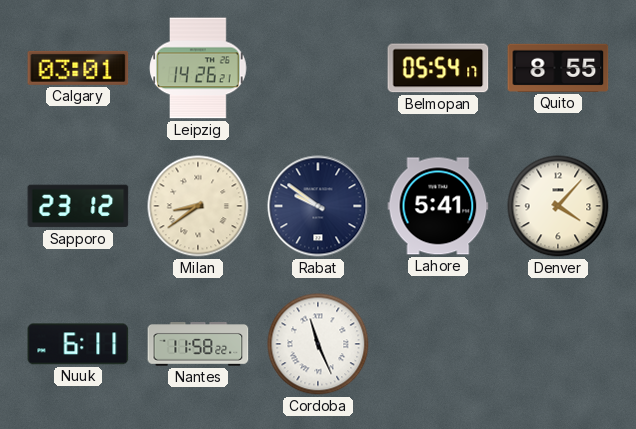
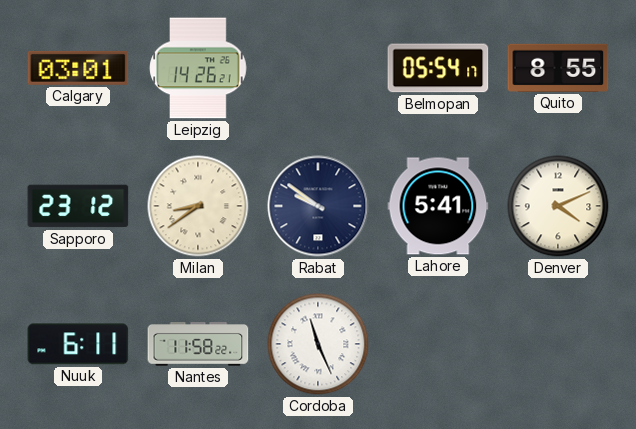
Denver: 4:07 -> 4:11
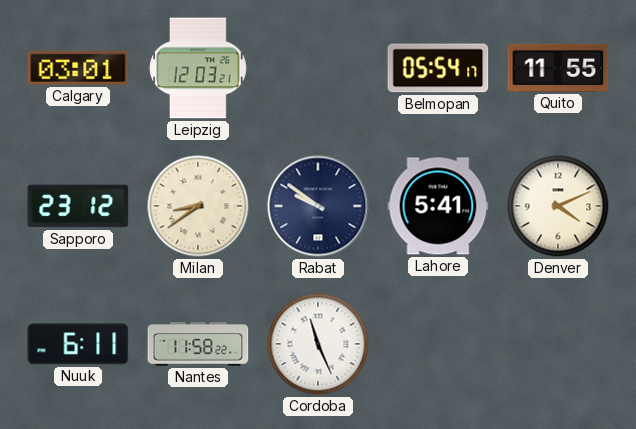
Leipzig: 14:26 -> 12:03
Quito: 8:55 -> 11:55
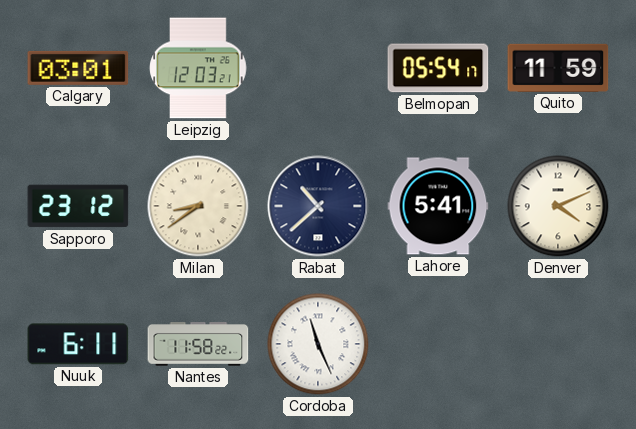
Quito: 11:55 -> 11:59
Rabat: 9:51 -> 10:38
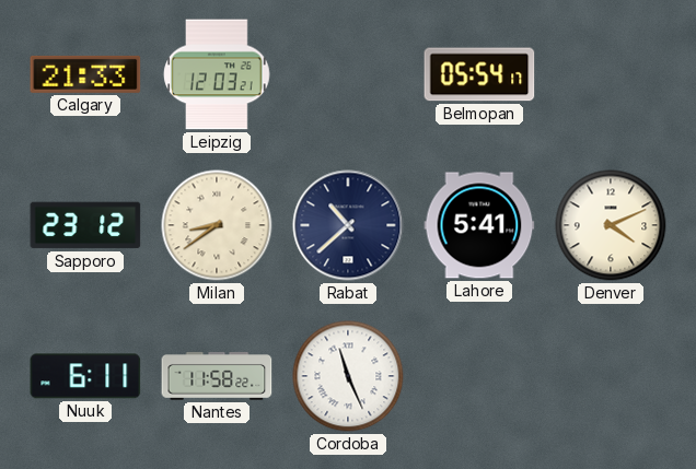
Calgary: 03:01 -> 21:33
Quito: 11:59 -> none
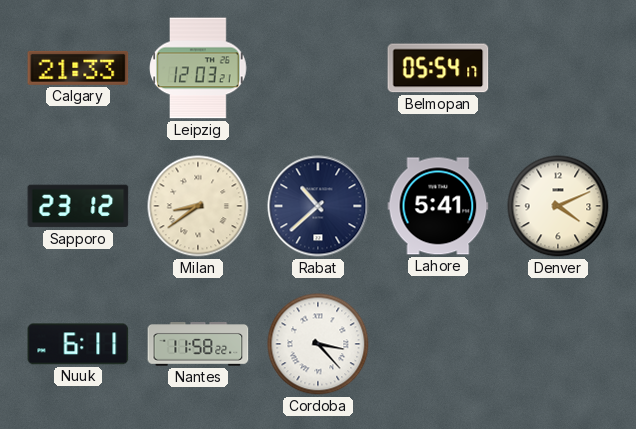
Cordoba: 11:26 -> 3:23
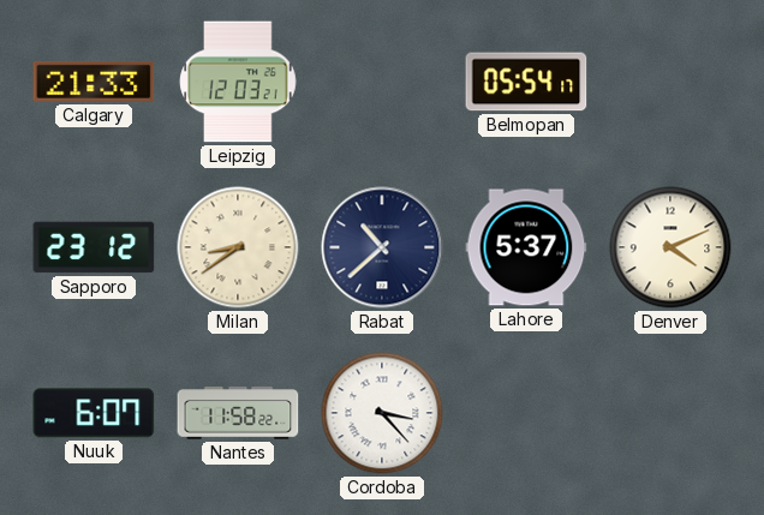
Lahore: 5:41 -> 5:37
Nuuk: 6:11 -> 6:07
